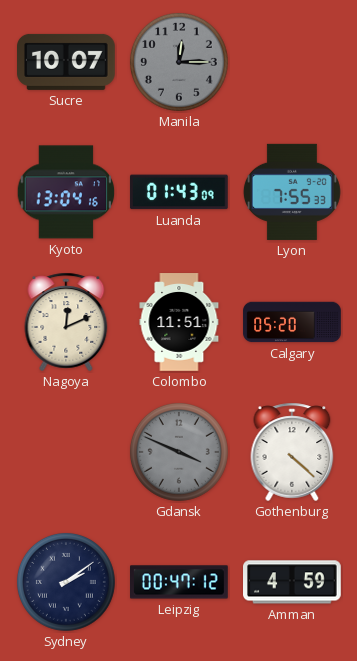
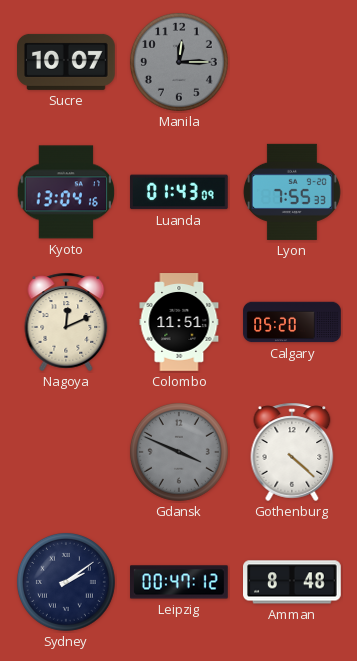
Amman: 4:59 -> 8:48
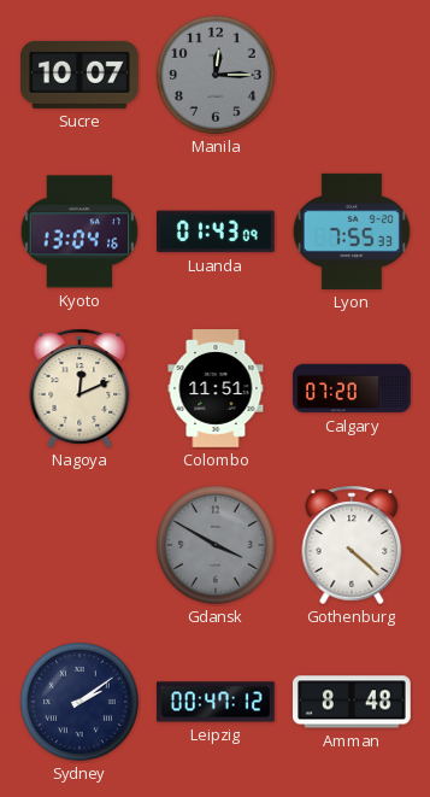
Calgary: 05:20 -> 07:20
Gdansk: 3:49 -> 3:50
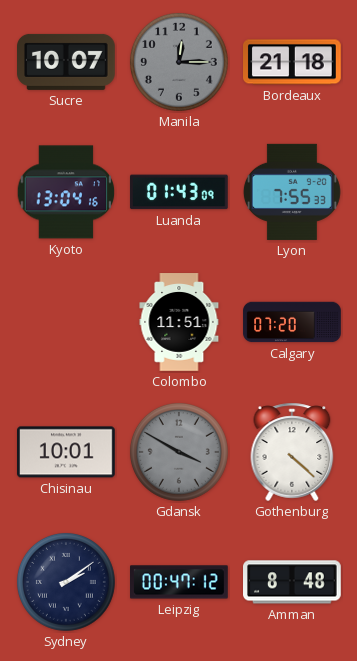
Bordeaux: none -> 21:18
Nagoya: 12:11 -> none
Chisinau: none -> 10:01
